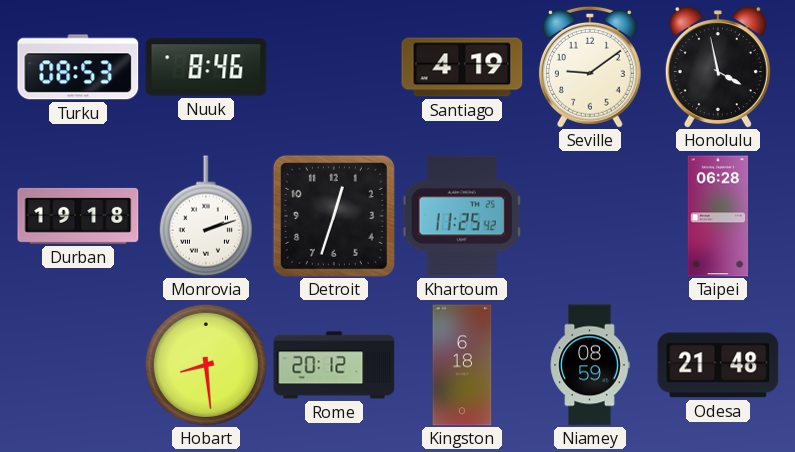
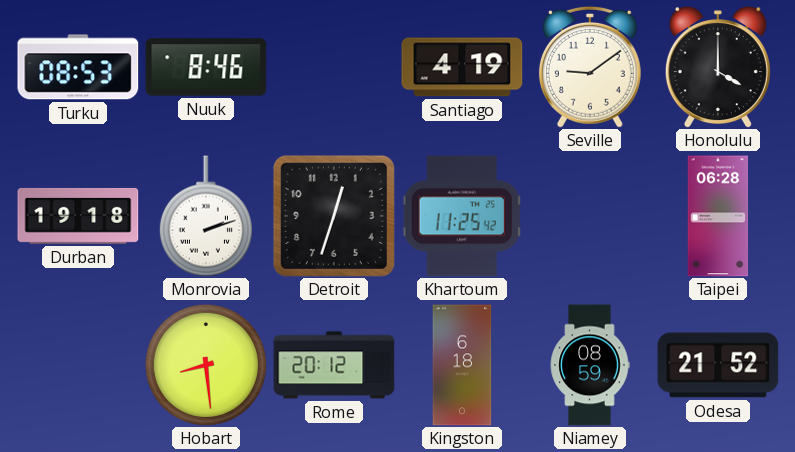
Honolulu: 3:58 -> 4:00
Odesa: 21:48 -> 21:52
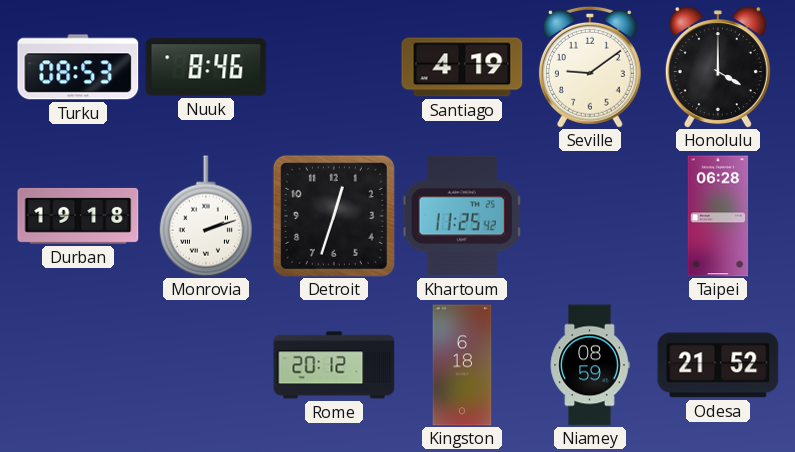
Hobart: 8:29 -> none
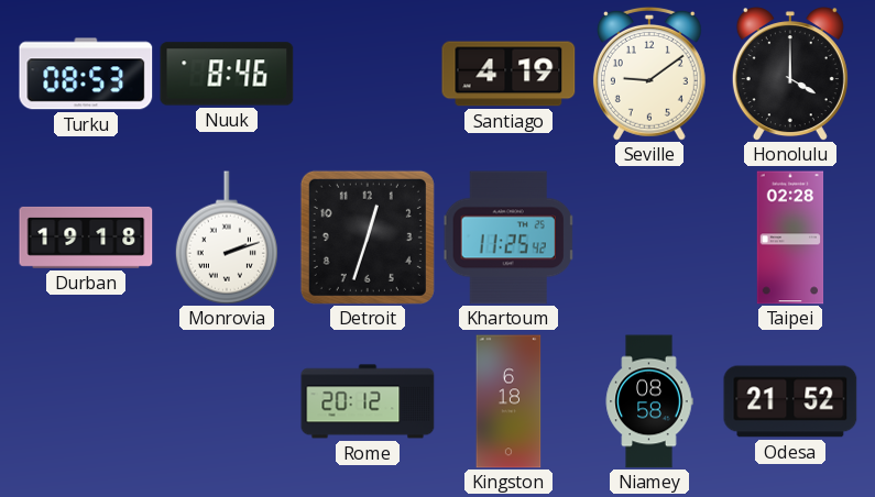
Taipei: 06:28 -> 02:28
Niamey: 08:59 -> 08:58
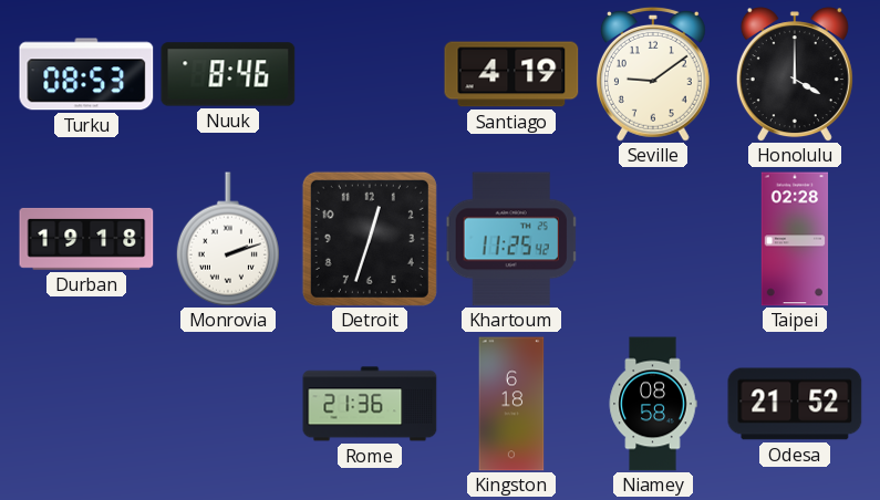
Rome: 20:12 -> 21:36
